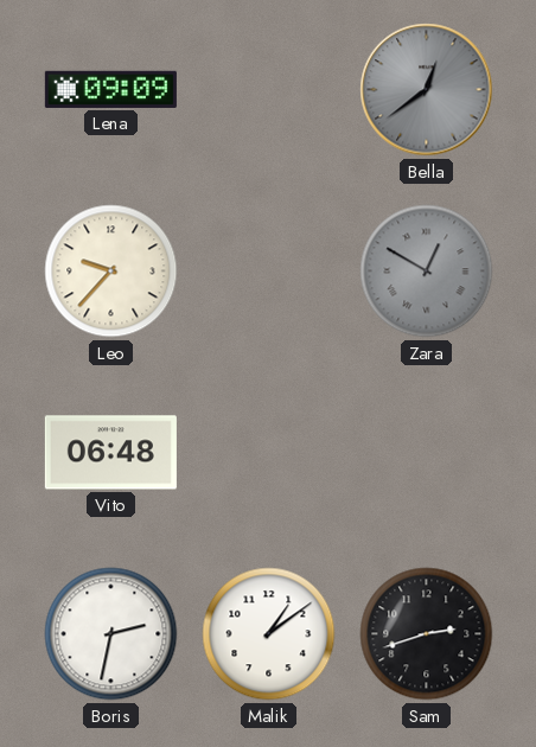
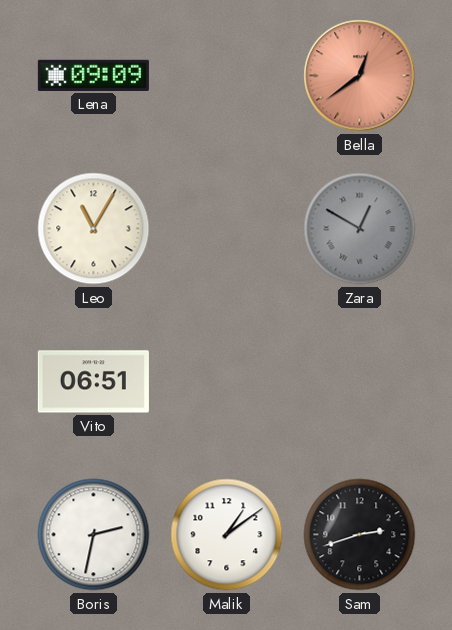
Bella dial: grey -> salmon
Leo: 9:37 -> 11:05
Vito: 06:48 -> 06:51
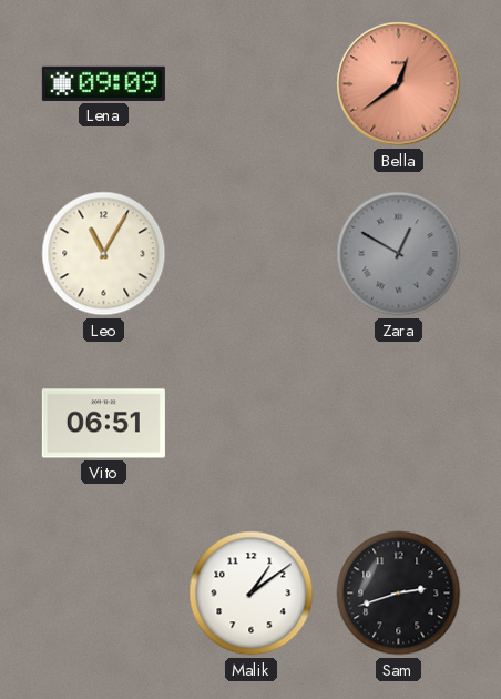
Boris: 2:32 -> none
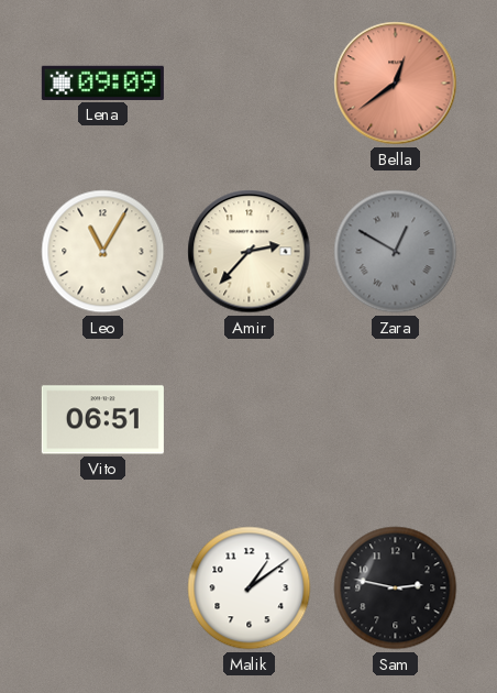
Amir: none -> 2:37
Sam: 2:42 -> 2:47
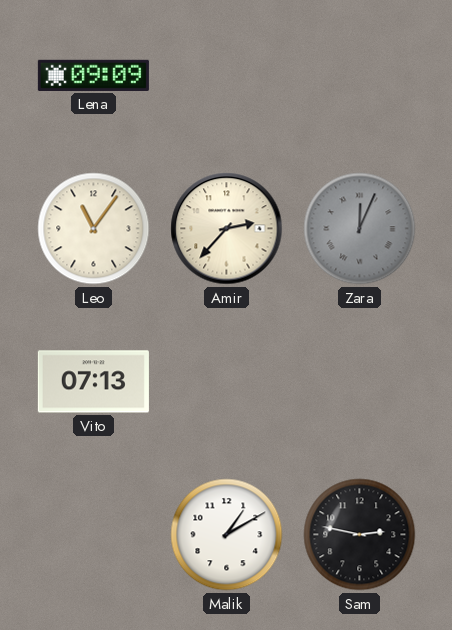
Bella: 12:39 -> none
Leo: 11:05 -> 11:06
Zara: 12:50 -> 12:04
Vito: 06:51 -> 07:13
Malik: 1:09 -> 1:10
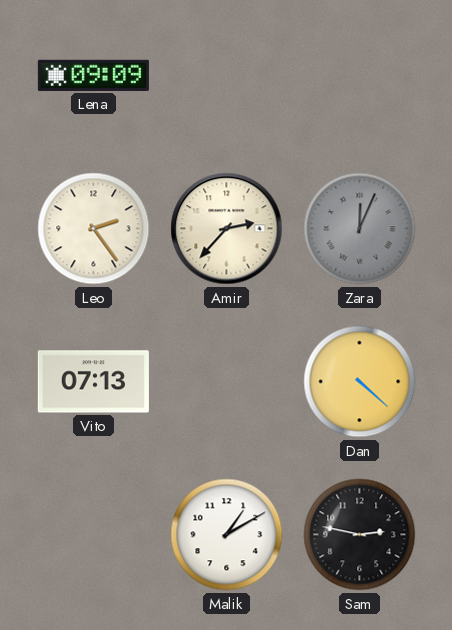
Leo: 11:06 -> 2:24
Dan: none -> 4:22
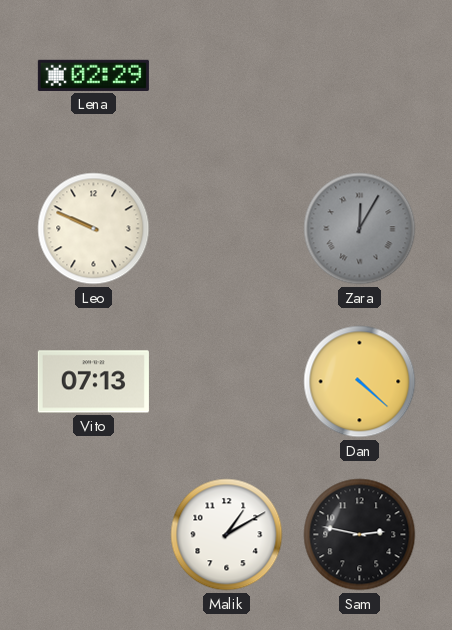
Lena: 09:09 -> 02:29
Leo: 2:24 -> 9:49
Amir: 2:37 -> none
Zara: 12:04 -> 12:05
